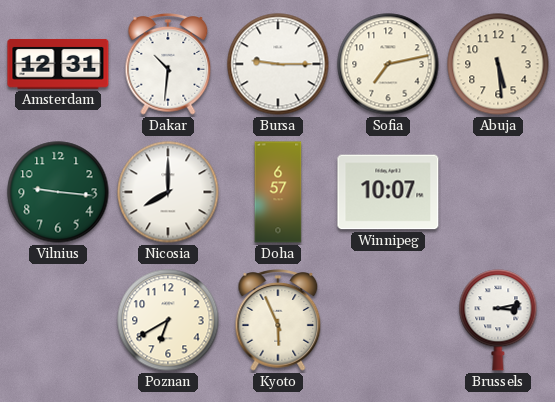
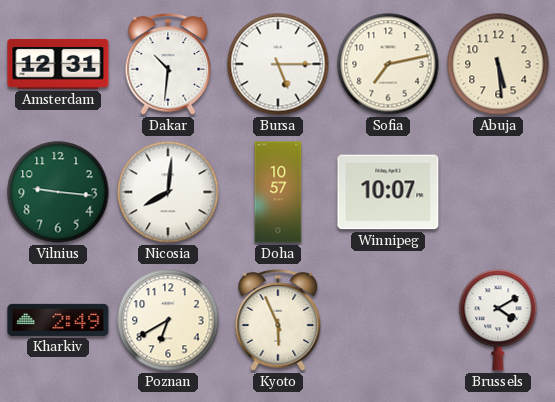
Bursa: 9:15 -> 5:15
Nicosia: 8:00 -> 8:01
Doha: 6:57 -> 10:57
Kharkiv: none -> 2:49
Brussels: 3:13 -> 4:10
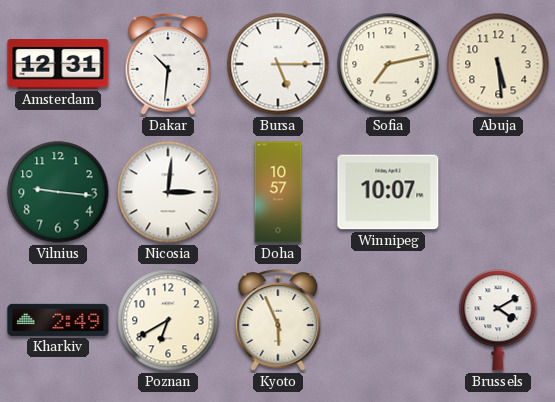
Nicosia: 8:01 -> 3:01
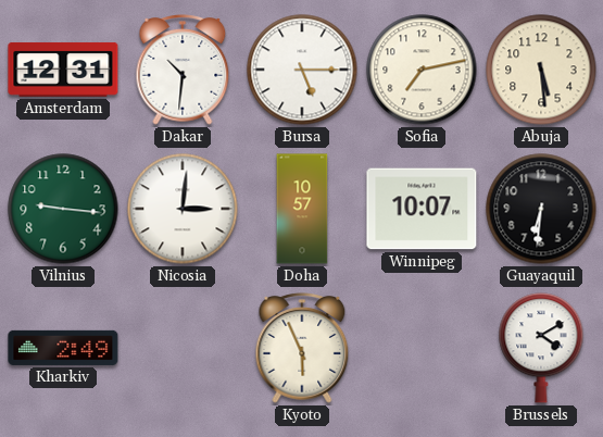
Guayaquil: none -> 6:31
Poznan: 6:40 -> none
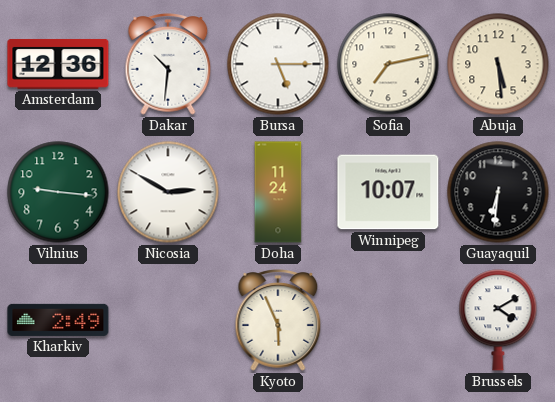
Amsterdam: 12:31 -> 12:36
Nicosia: 3:01 -> 2:50
Doha: 10:57 -> 11:24
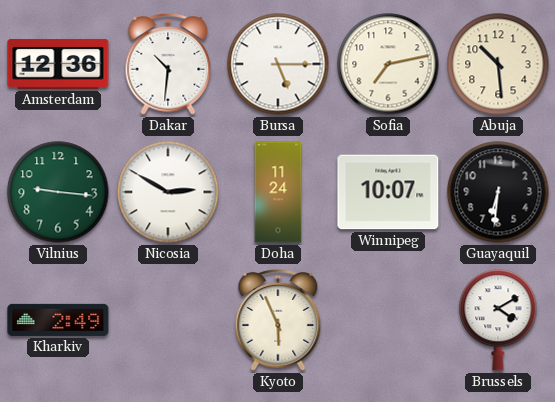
Abuja: 5:29 -> 10:29
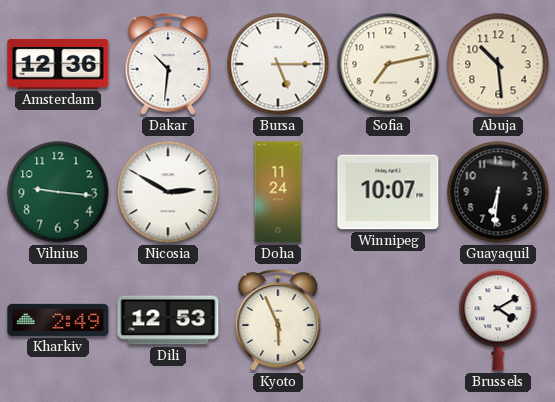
Dili: none -> 12:53
